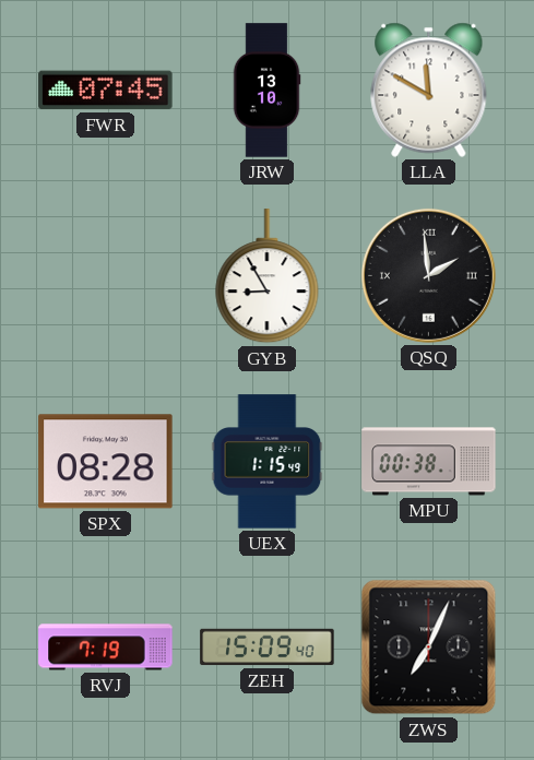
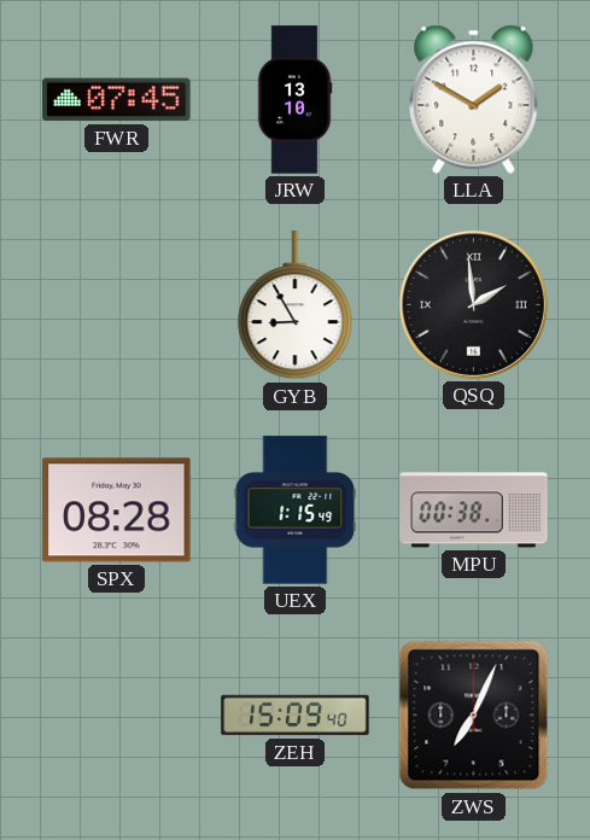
LLA: 11:50 -> 1:50
RVJ: 7:19 -> none
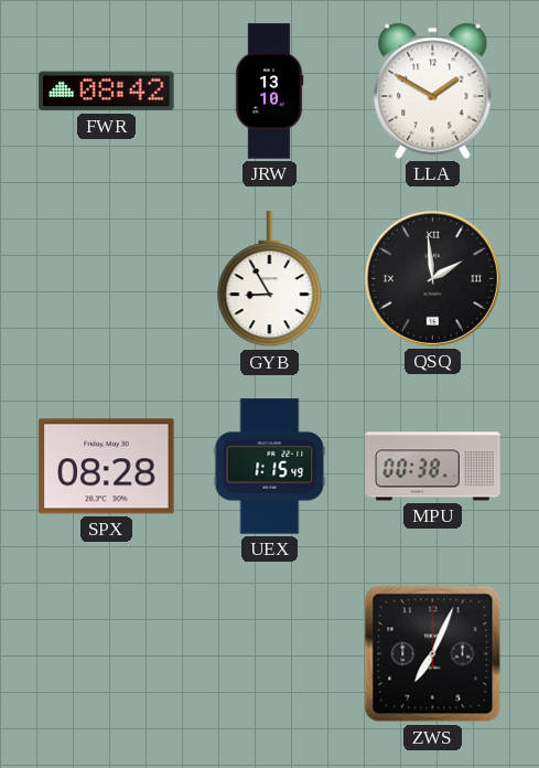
FWR: 07:45 -> 08:42
ZEH: 15:09 -> none
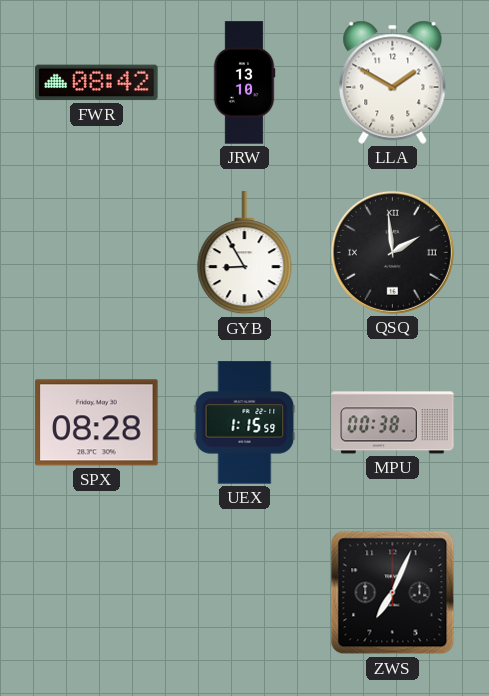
UEX: 1:15:49 -> 1:15:59
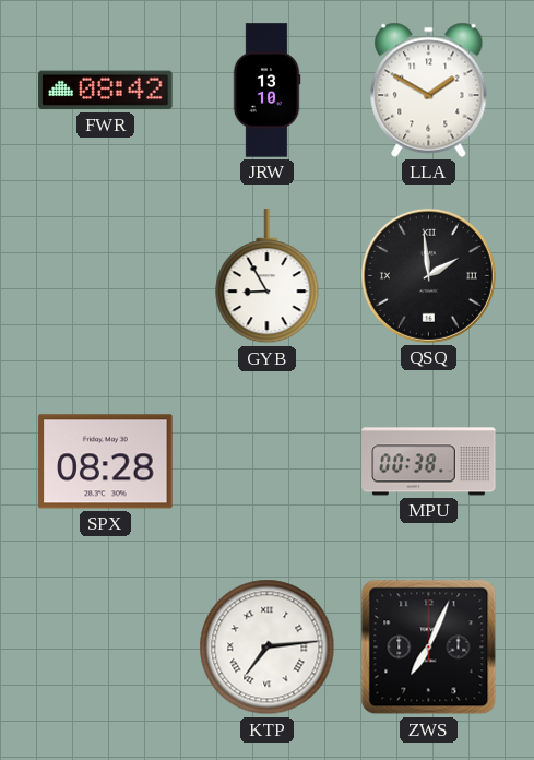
UEX: 1:15 -> none
KTP: none -> 7:14
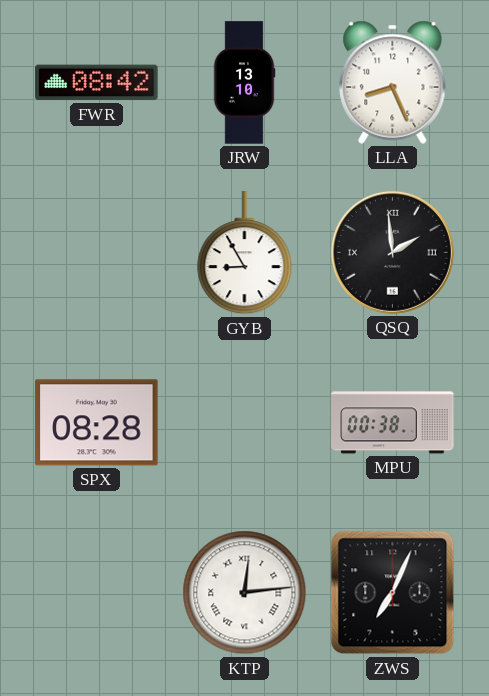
LLA: 1:50 -> 8:26
KTP: 7:14 -> 12:14
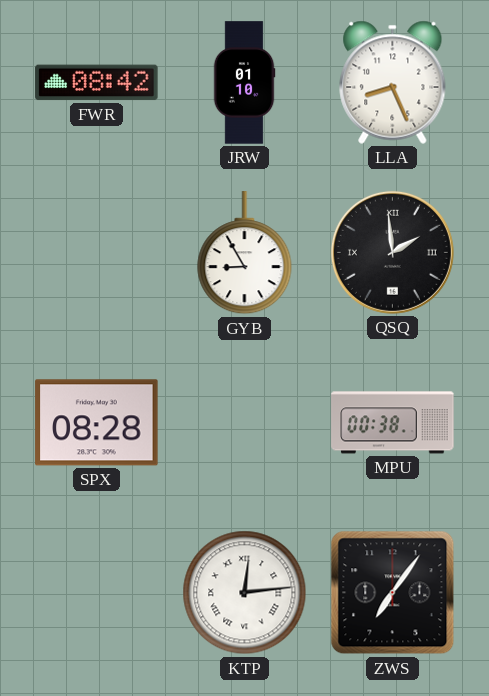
JRW: 13:10 -> 01:10
ZWS: 7:04 -> 7:06
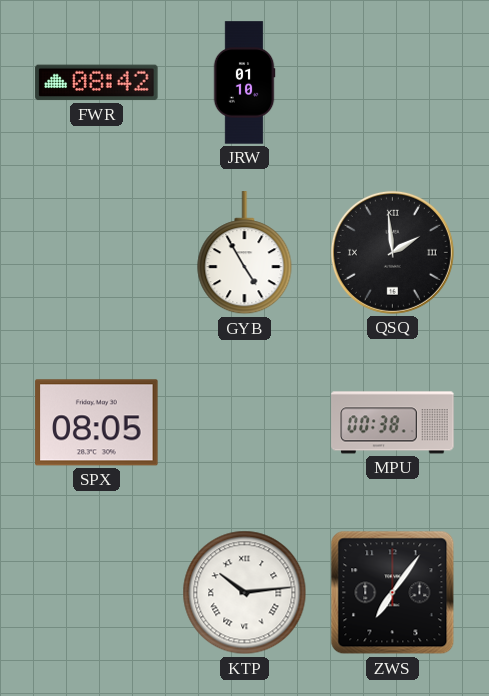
LLA: 8:26 -> none
GYB: 8:55 -> 4:55
SPX: 08:28 -> 08:05
KTP: 12:14 -> 10:14
